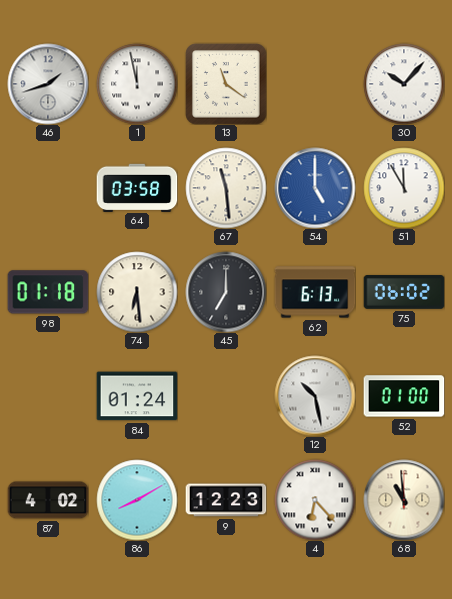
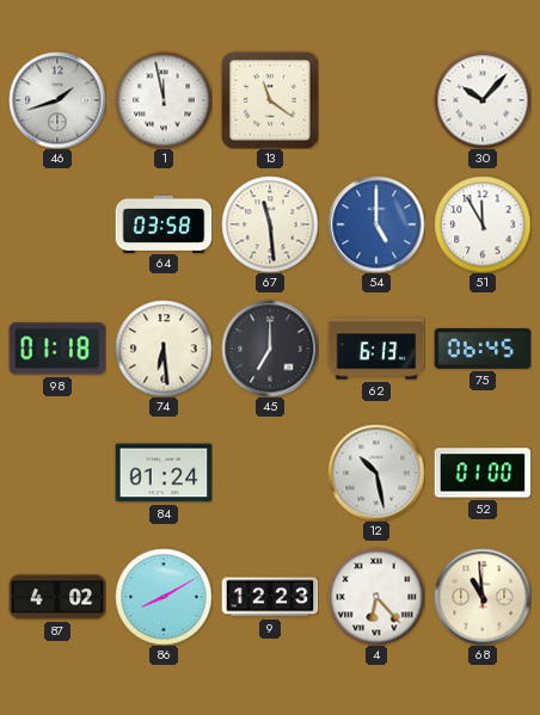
75: 06:02 -> 06:45
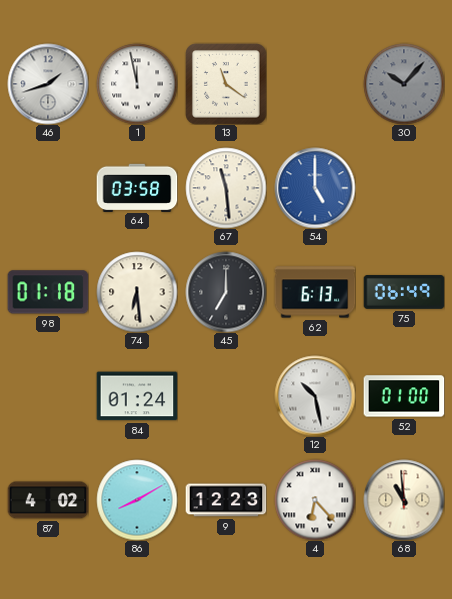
30 dial: white -> grey
51: 11:55 -> none
75: 06:45 -> 06:49
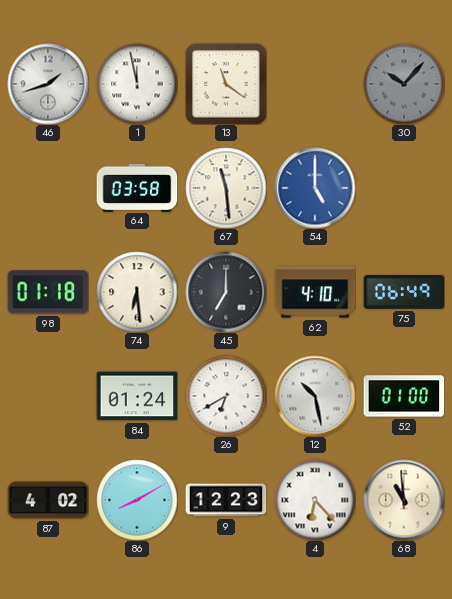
62: 6:13 -> 4:10
26: none -> 6:40
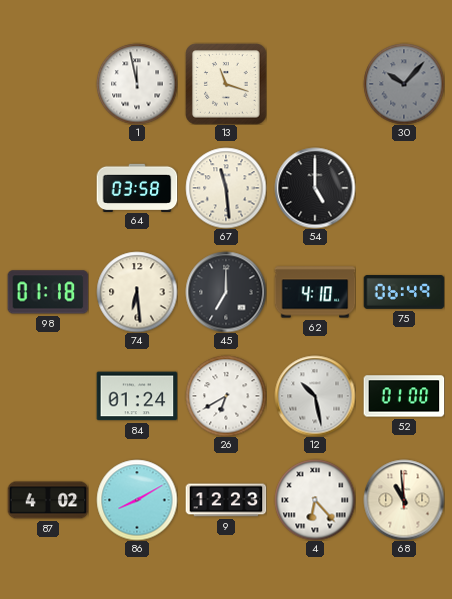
46: 1:42 -> none
13: 11:21 -> 11:18
54 dial: blue -> black
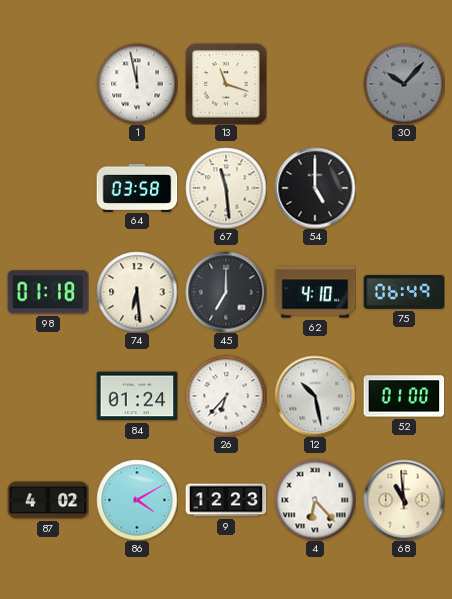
26: 6:40 -> 6:37
86: 8:10 -> 4:10
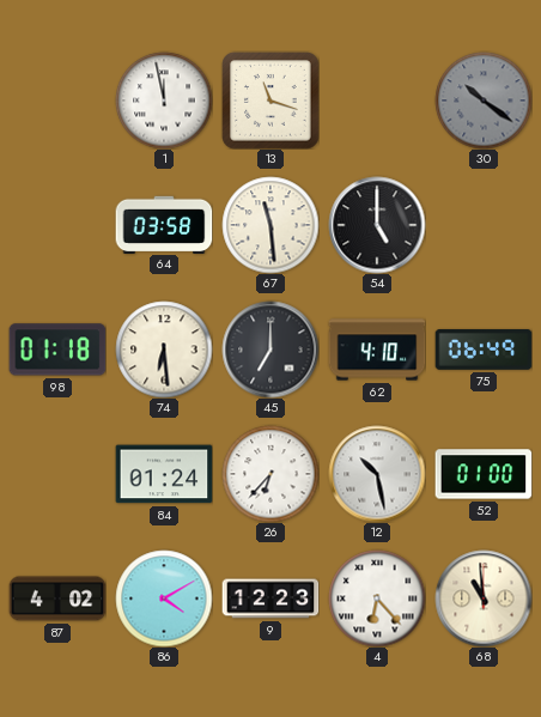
30: 10:07 -> 10:21
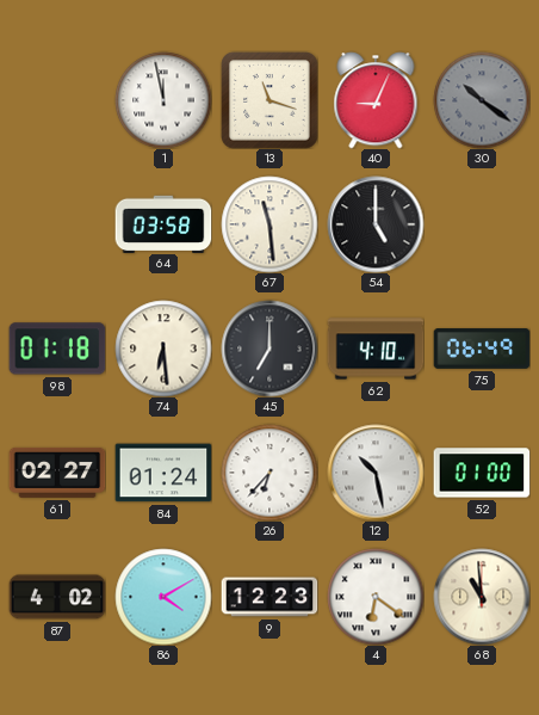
40: none -> 9:04
61: none -> 02:27
4: 6:23 -> 6:21
